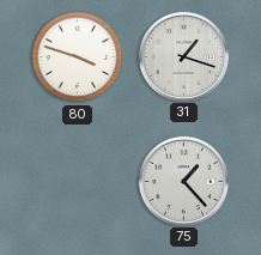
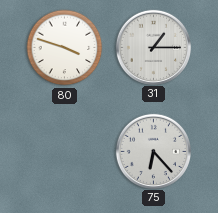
31: 1:18 -> 1:15
75: 1:23 -> 6:23
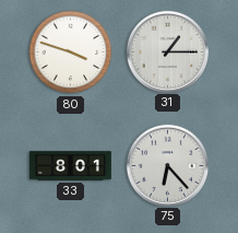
33: none -> 8:01
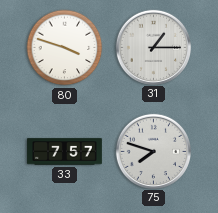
33: 8:01 -> 7:57
75: 6:23 -> 7:48
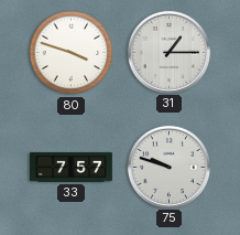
75: 7:48 -> 9:48
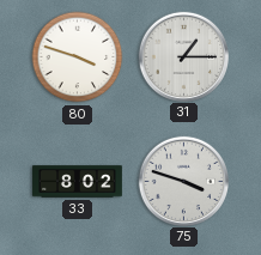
33: 7:57 -> 8:02
75: 9:48 -> 3:48
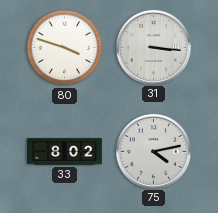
31: 1:15 -> 3:16
75: 3:48 -> 4:13
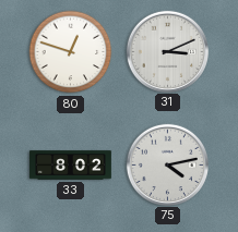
80: 3:48 -> 12:48
31: 3:16 -> 3:11
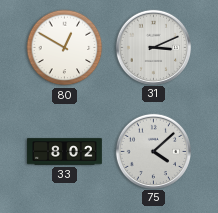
80: 12:48 -> 12:50
75: 4:13 -> 4:08
